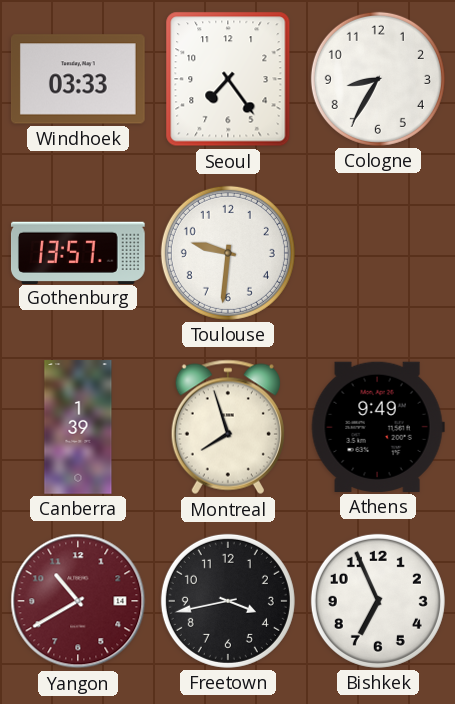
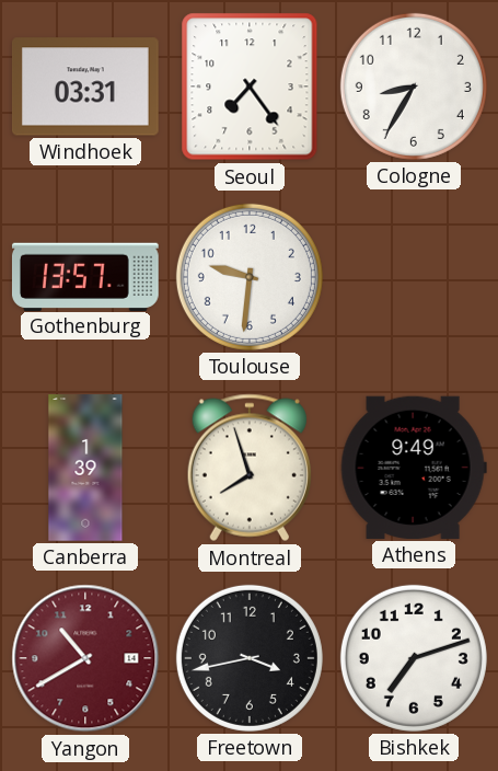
Windhoek: 03:33 -> 03:31
Bishkek: 6:56 -> 7:12
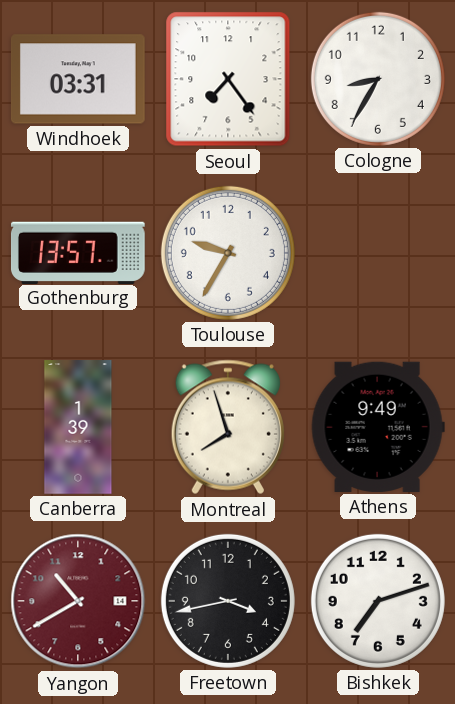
Toulouse: 9:31 -> 9:35
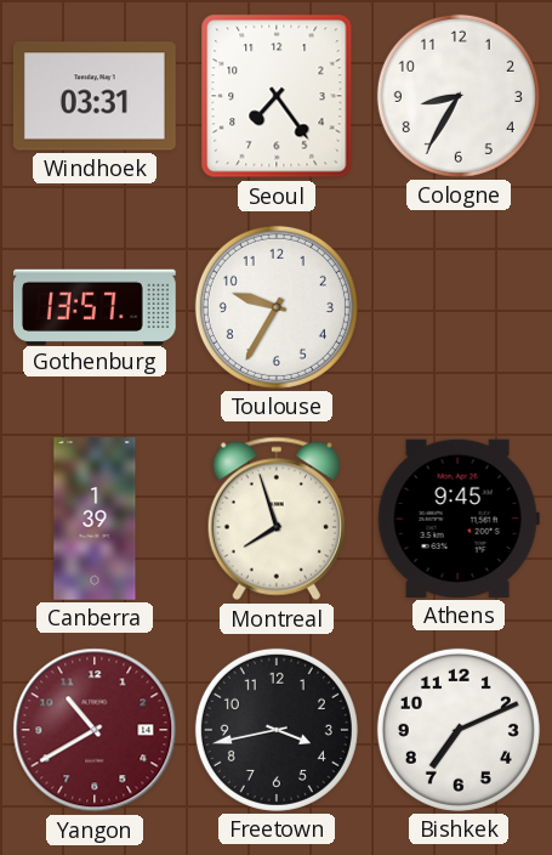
Athens: 9:49 -> 9:45
Bishkek: 7:12 -> 7:11
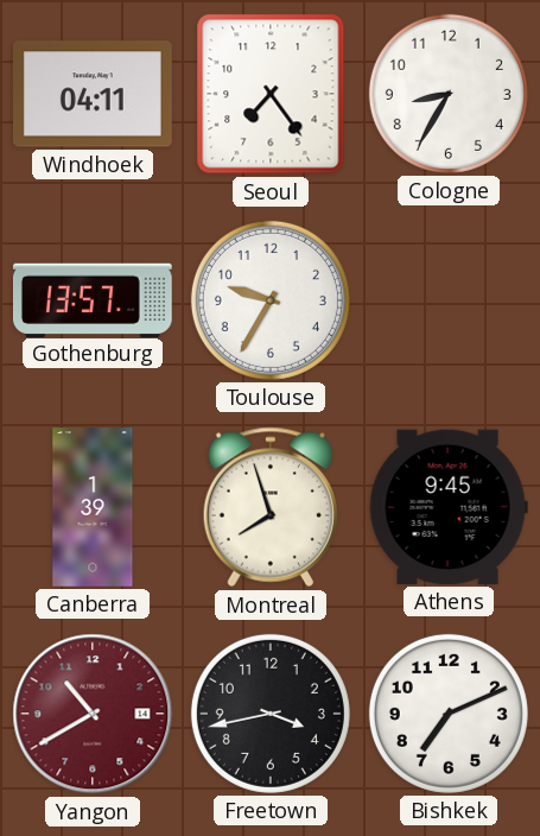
Windhoek: 03:31 -> 04:11
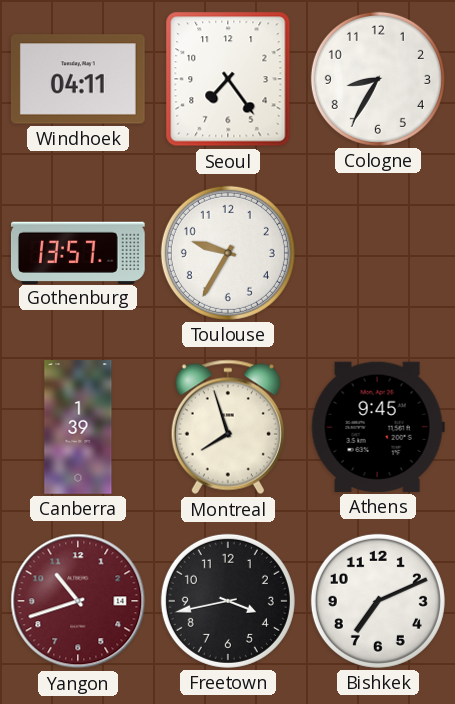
Yangon: 10:40 -> 10:42
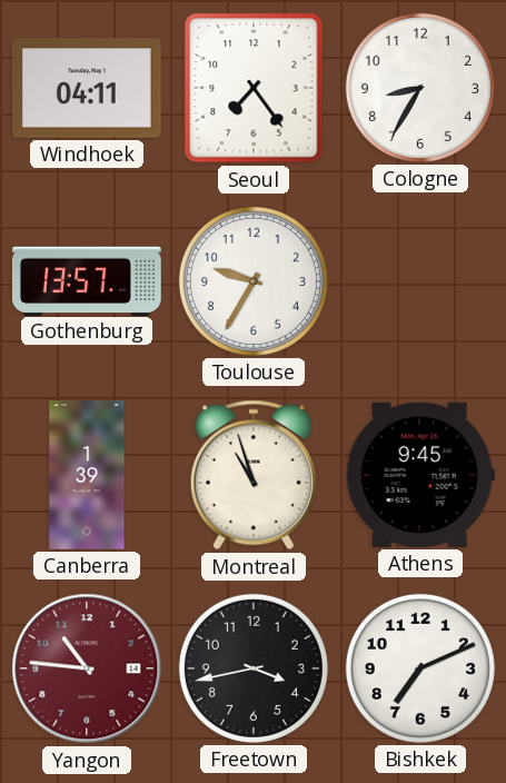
Montreal: 7:57 -> 10:57
Yangon: 10:42 -> 10:46
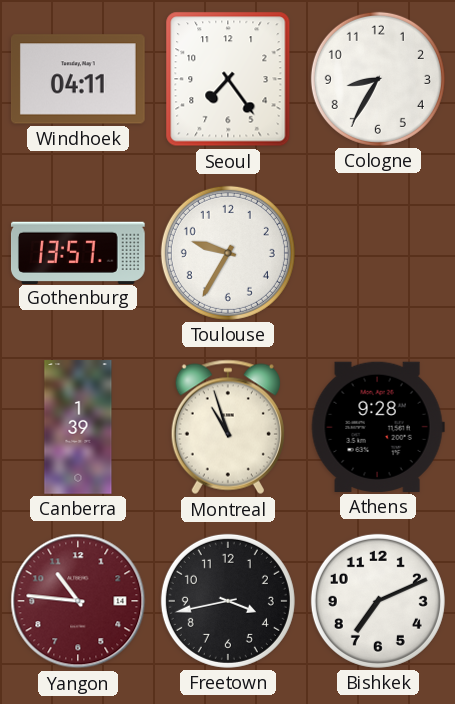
Athens: 9:45 -> 9:28
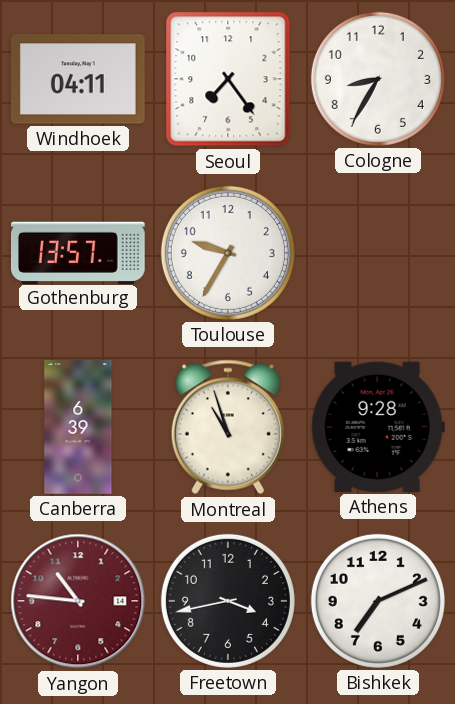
Canberra: 1:39 -> 6:39
